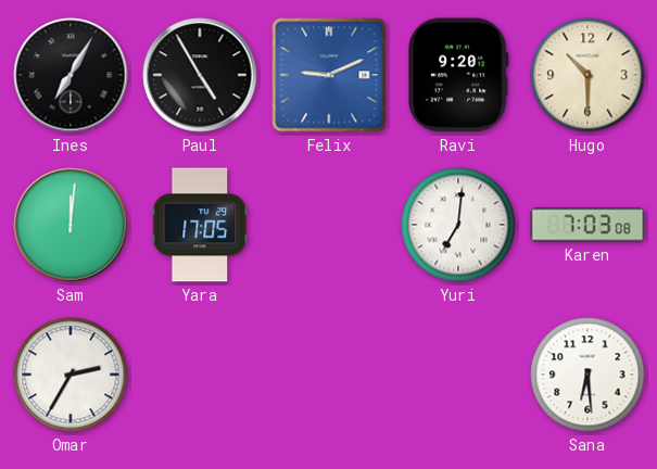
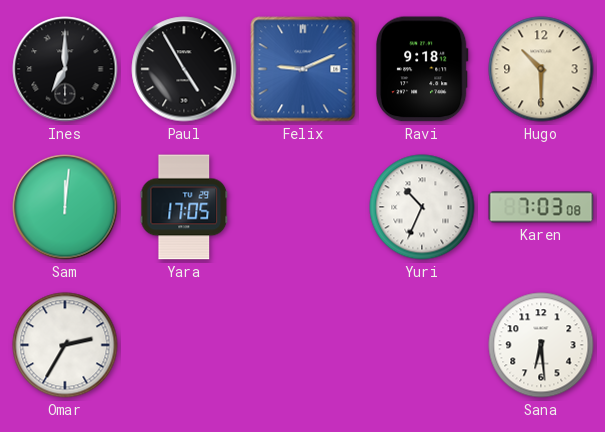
Ines: 7:05 -> 7:00
Ravi: 9:20 -> 9:18
Yuri: 7:01 -> 10:34
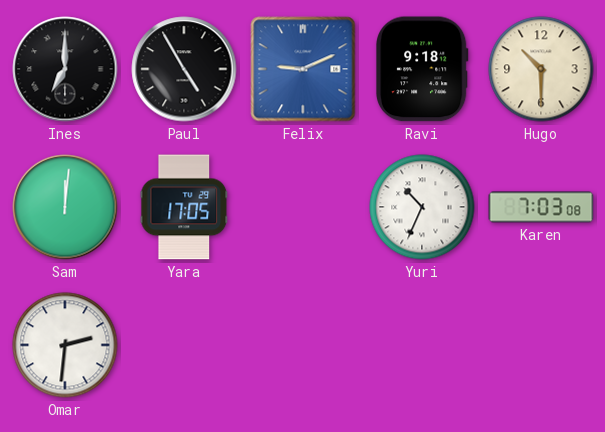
Omar: 2:35 -> 2:31
Sana: 6:29 -> none
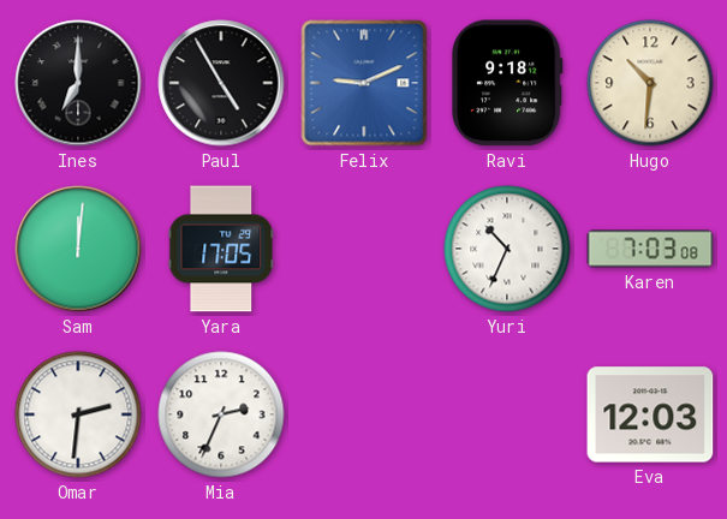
Hugo: 10:30 -> 10:31
Mia: none -> 2:34
Eva: none -> 12:03
